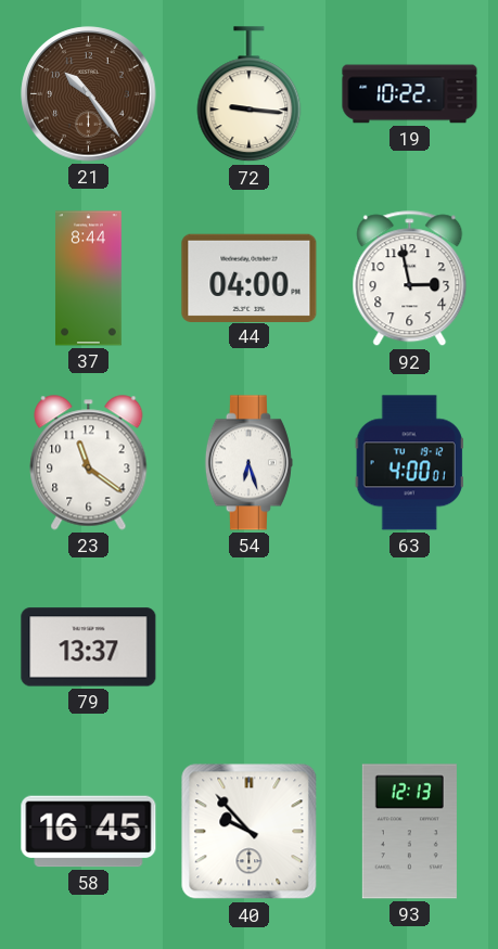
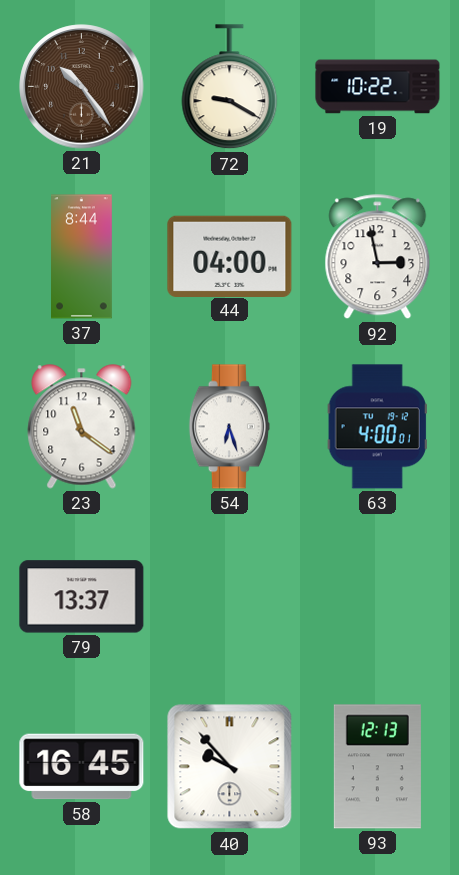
72: 9:16 -> 9:20
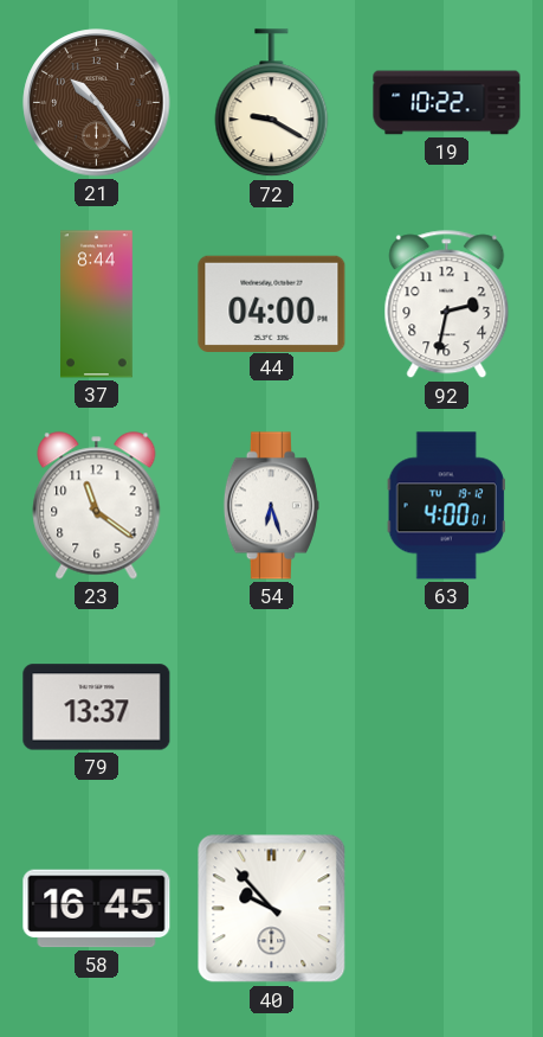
92: 2:58 -> 2:32
93: 12:13 -> none
